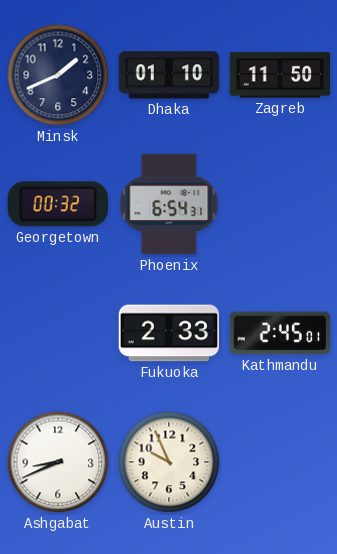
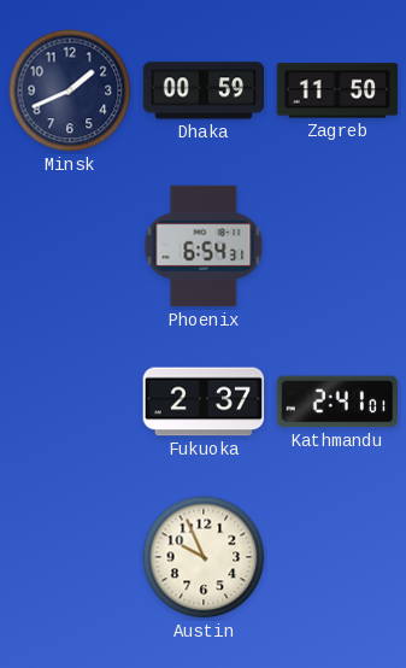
Dhaka: 01:10 -> 00:59
Georgetown: 00:32 -> none
Fukuoka: 2:33 -> 2:37
Kathmandu: 2:45 -> 2:41
Ashgabat: 8:41 -> none
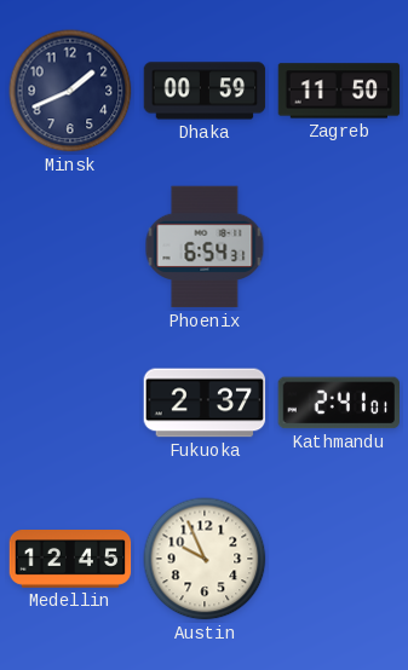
Medellin: none -> 12:45
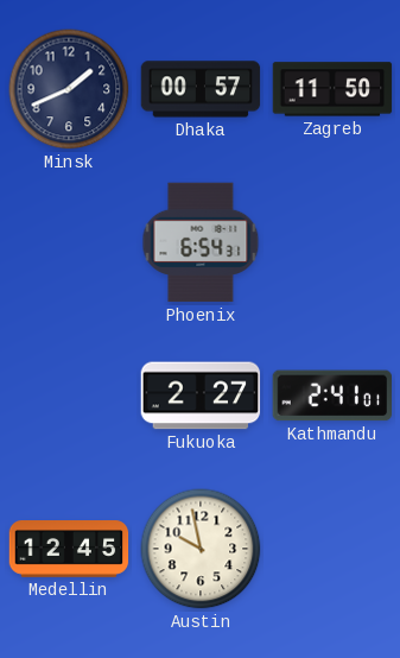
Dhaka: 00:59 -> 00:57
Fukuoka: 2:37 -> 2:27
Austin: 9:56 -> 9:58
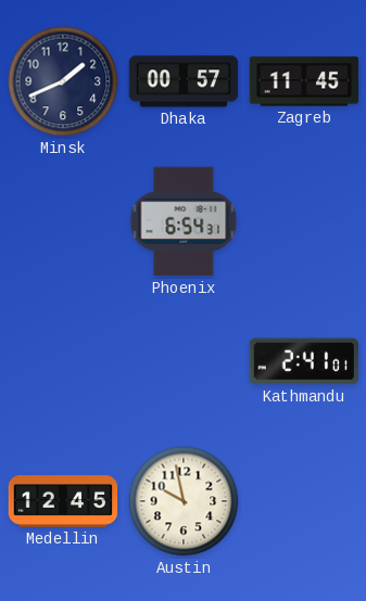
Zagreb: 11:50 -> 11:45
Fukuoka: 2:27 -> none
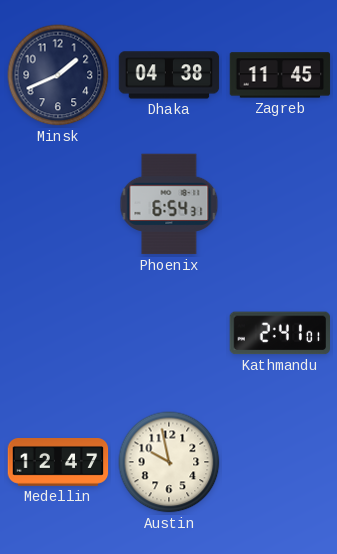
Dhaka: 00:57 -> 04:38
Medellin: 12:45 -> 12:47
